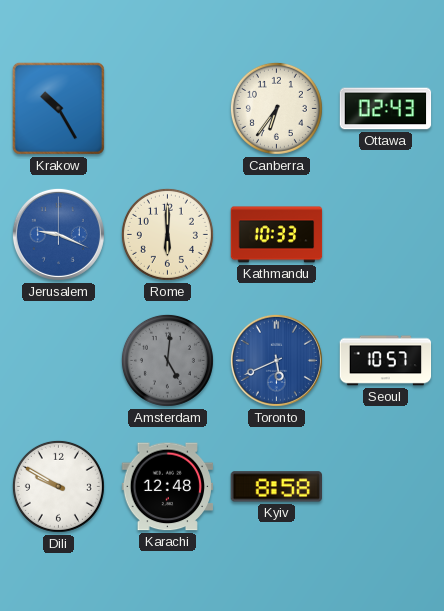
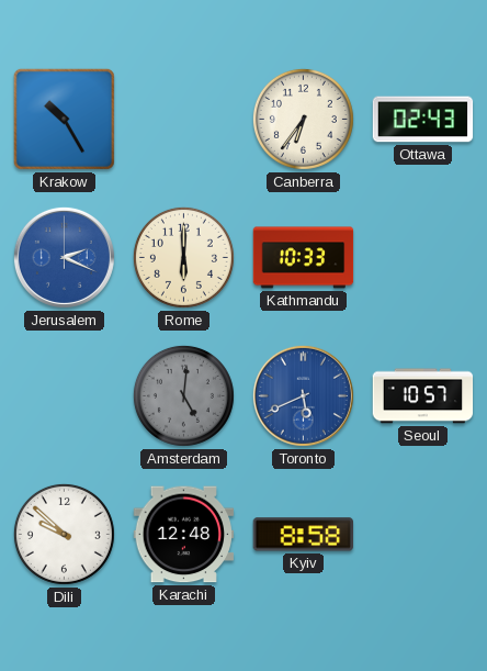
Jerusalem: 9:19 -> 2:19
Dili: 9:50 -> 9:52
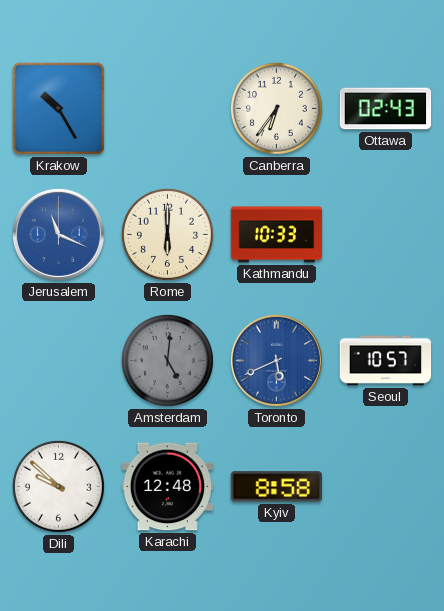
Jerusalem: 2:19 -> 11:19
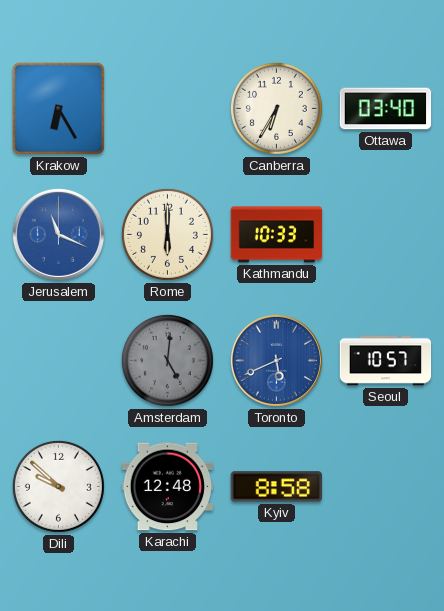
Krakow: 10:25 -> 6:25
Canberra: 6:36 -> 6:35
Ottawa: 02:43 -> 03:40
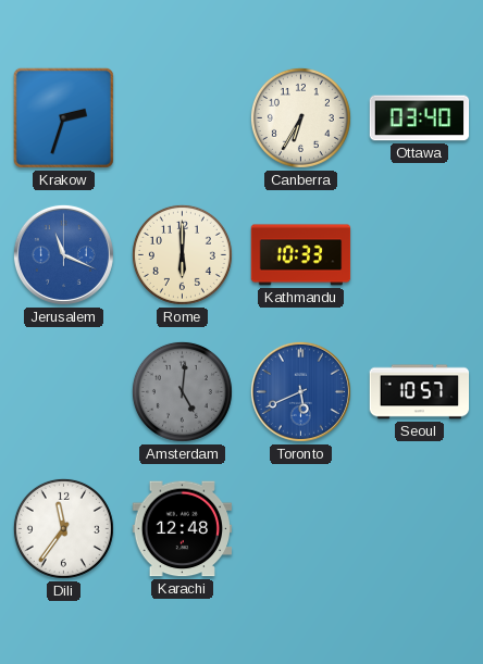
Krakow: 6:25 -> 2:33
Dili: 9:52 -> 11:36
Kyiv: 8:58 -> none
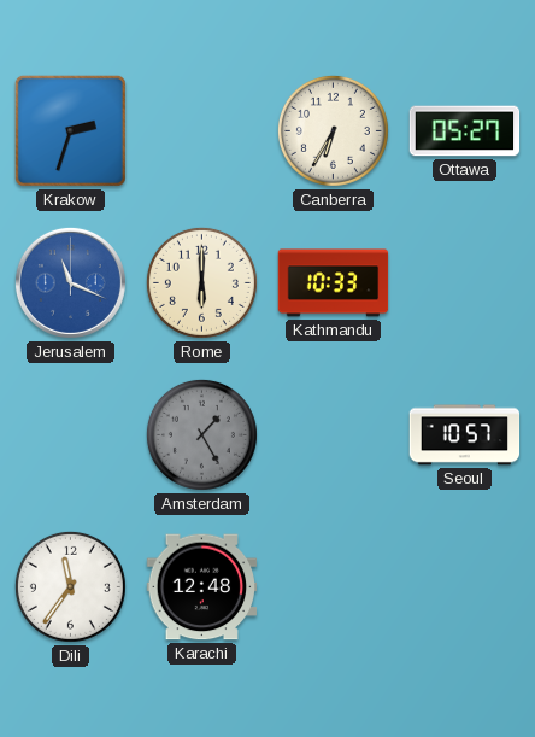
Ottawa: 03:40 -> 05:27
Amsterdam: 5:01 -> 1:25
Toronto: 5:41 -> none
